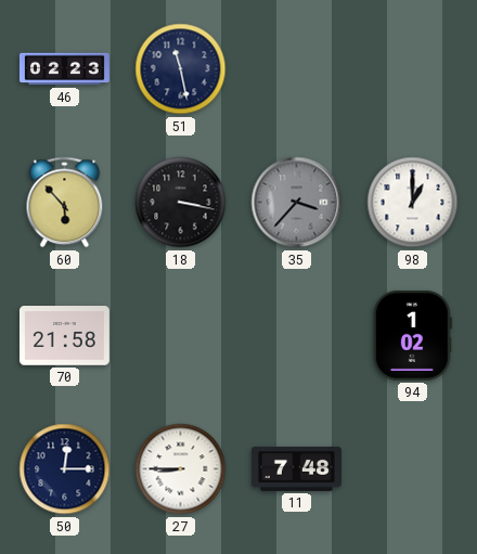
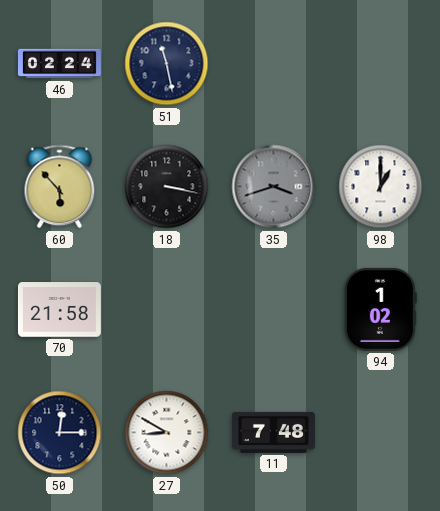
46: 02:23 -> 02:24
35: 3:37 -> 3:42
27: 8:45 -> 8:50
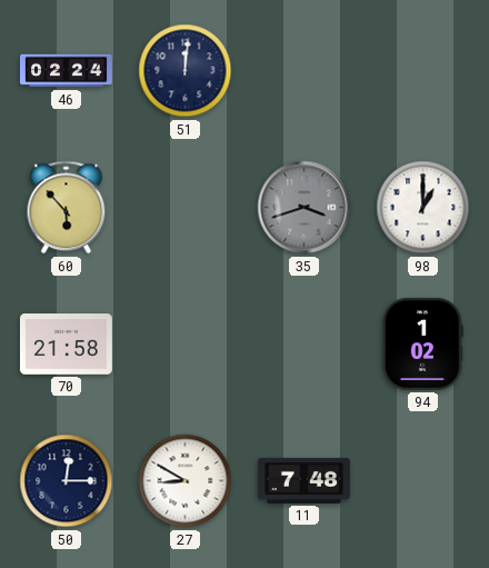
51: 11:28 -> 12:01
18: 3:17 -> none
